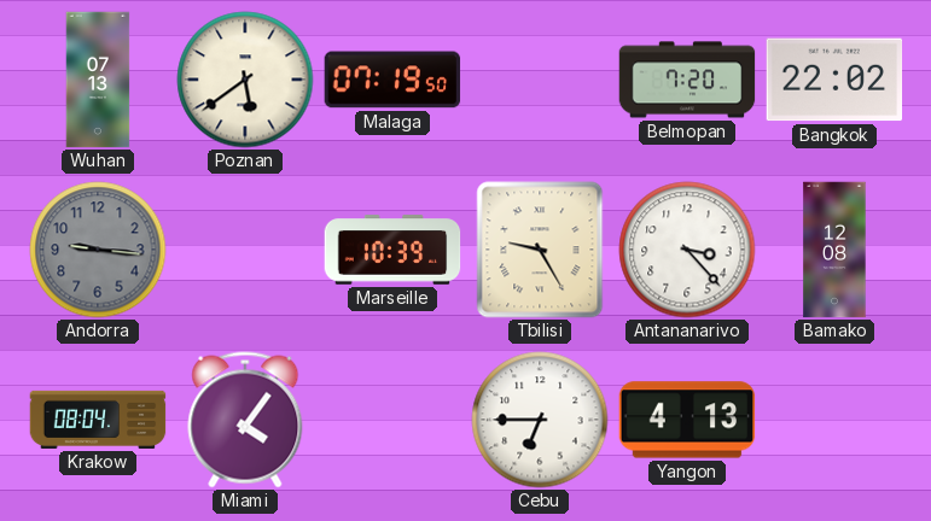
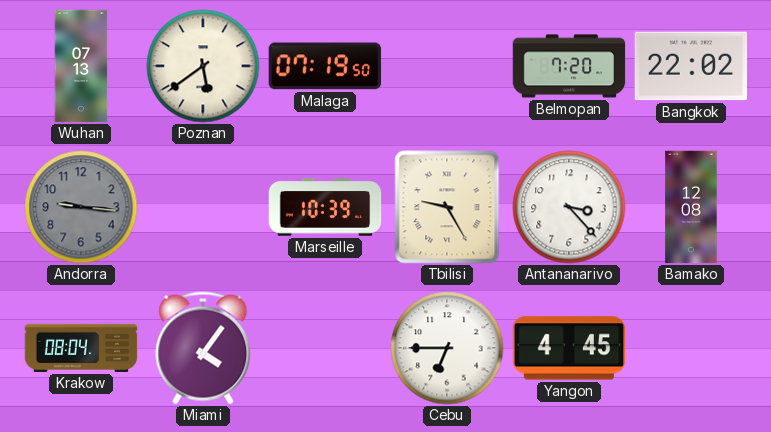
Yangon: 4:13 -> 4:45
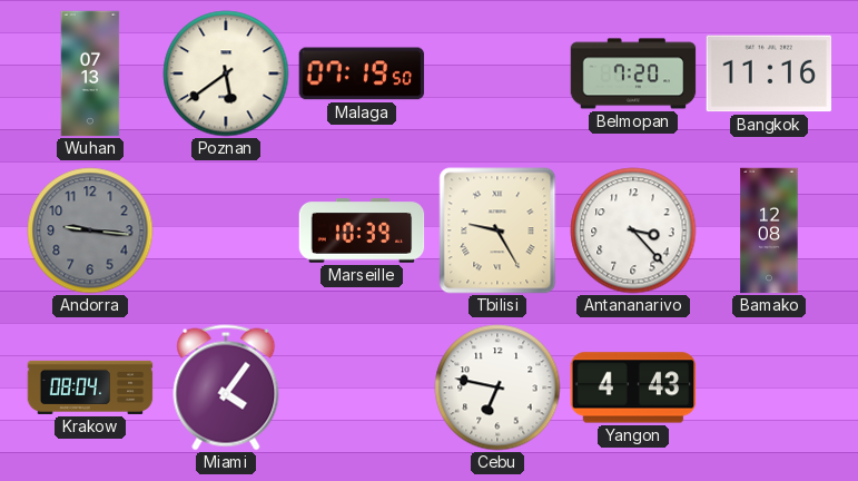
Bangkok: 22:02 -> 11:16
Cebu: 6:45 -> 6:47
Yangon: 4:45 -> 4:43
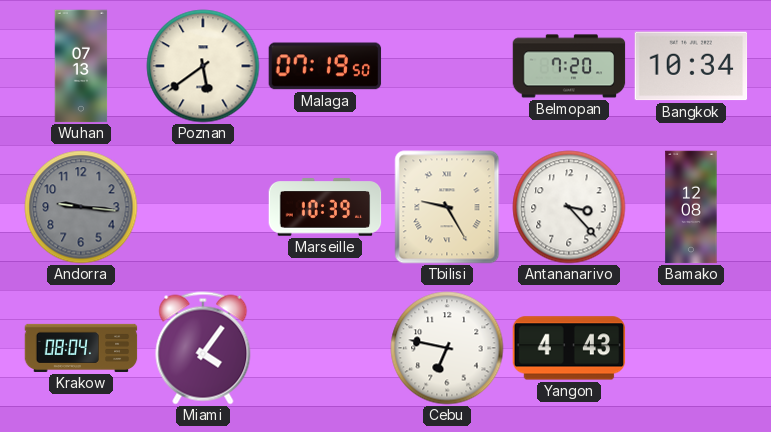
Bangkok: 11:16 -> 10:34
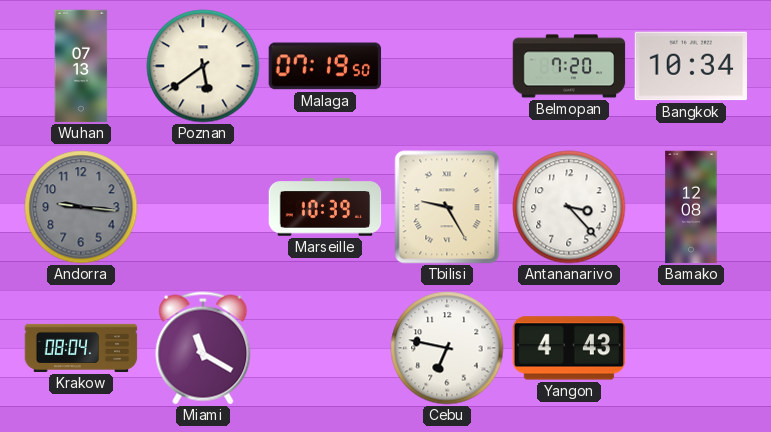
Miami: 4:06 -> 11:20
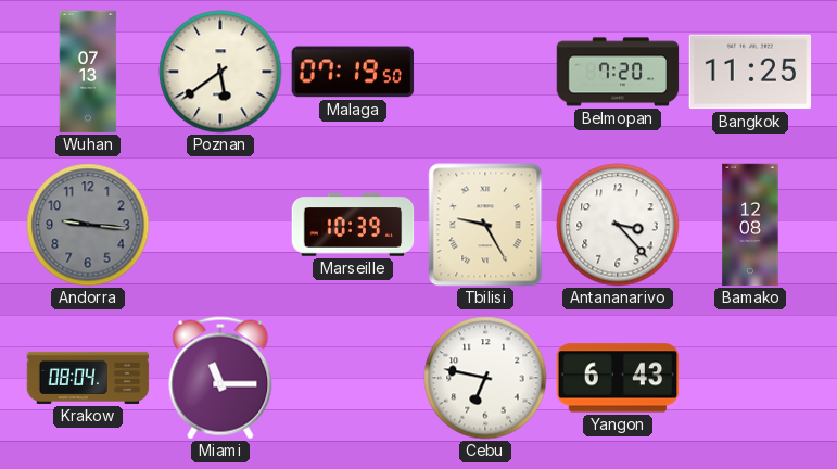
Bangkok: 10:34 -> 11:25
Miami: 11:20 -> 11:15
Yangon: 4:43 -> 6:43
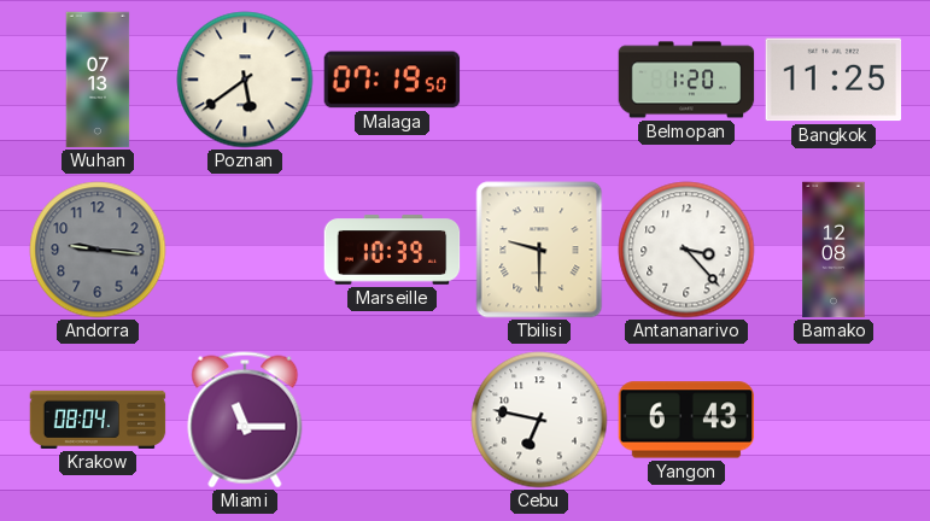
Belmopan: 7:20 -> 1:20
Tbilisi: 9:25 -> 9:30
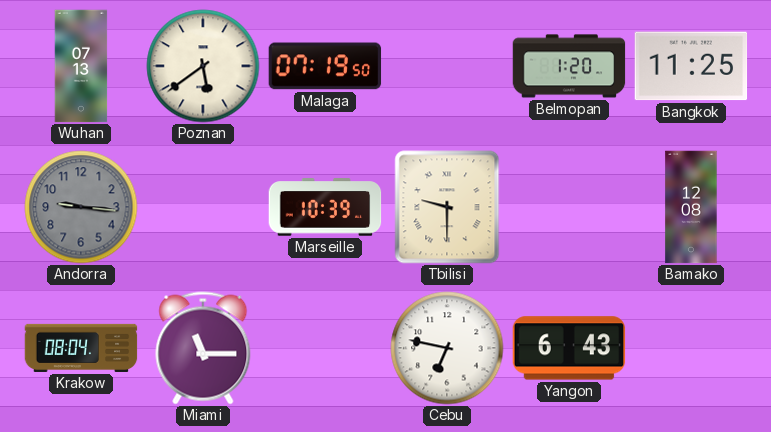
Antananarivo: 3:23 -> none
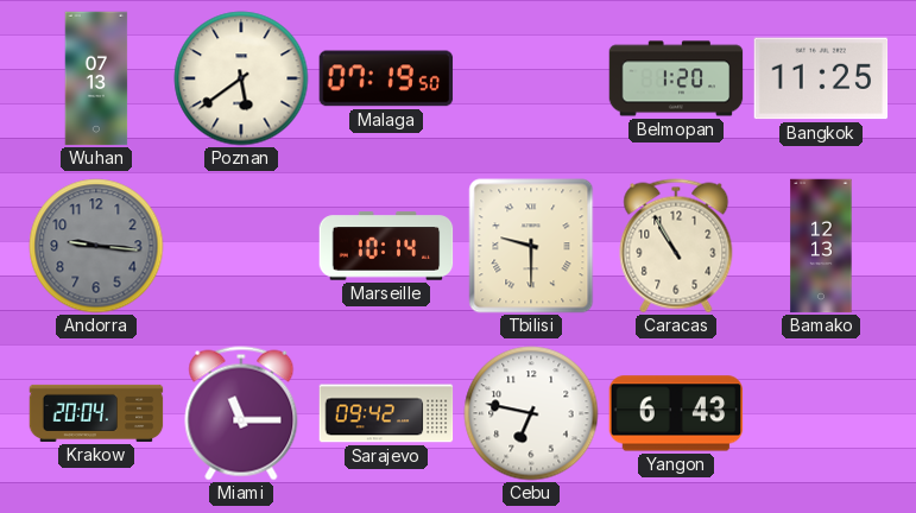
Marseille: 10:39 -> 10:14
Caracas: none -> 10:55
Bamako: 12:08 -> 12:13
Krakow: 08:04 -> 20:04
Sarajevo: none -> 09:42
